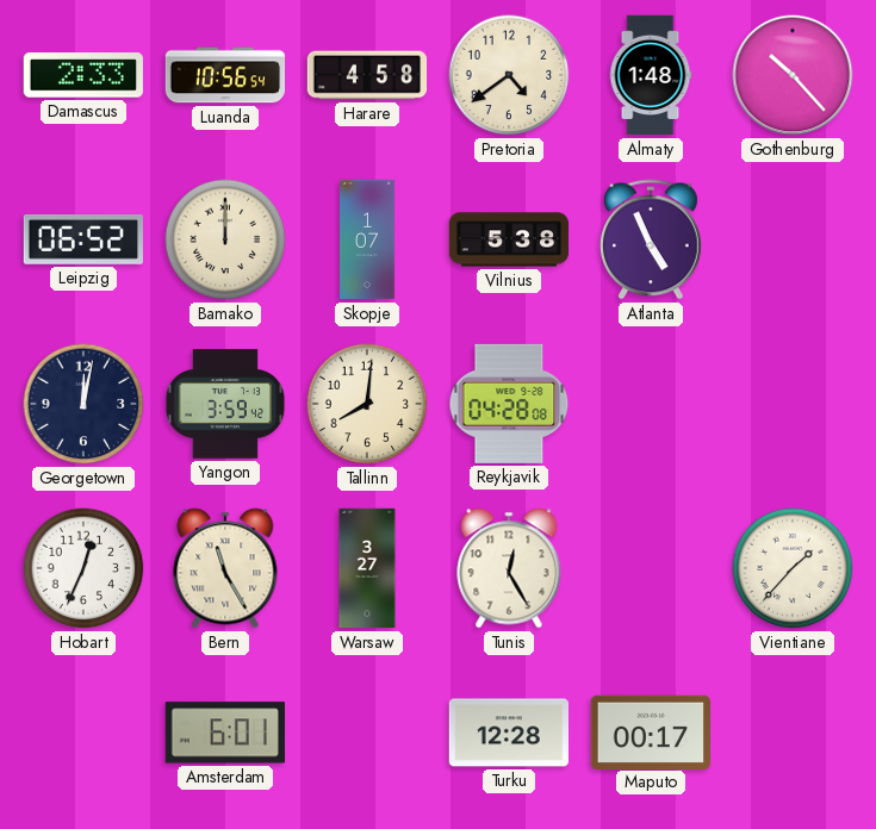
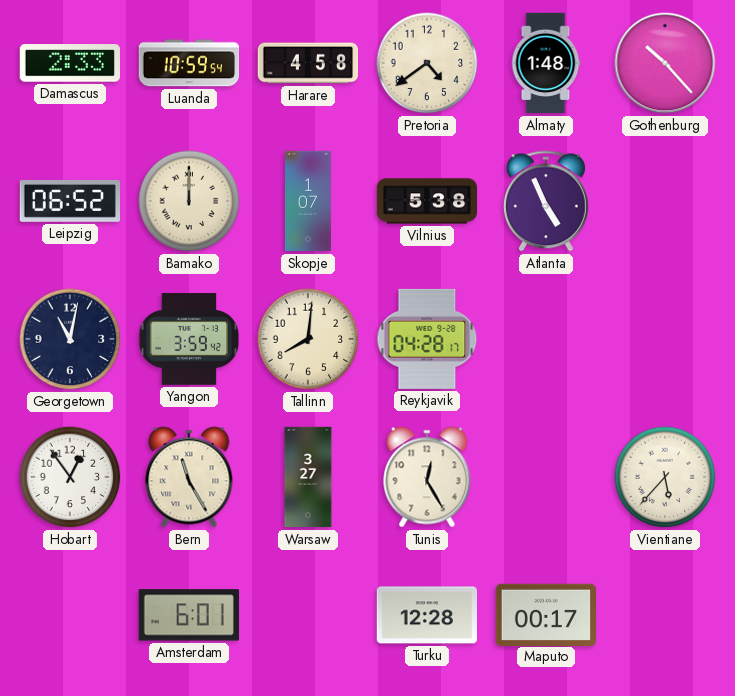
Luanda: 10:56 -> 10:59
Georgetown: 12:02 -> 11:02
Reykjavik: 04:28:08 -> 04:28:17
Hobart: 12:34 -> 12:54
Vientiane: 1:37 -> 5:37
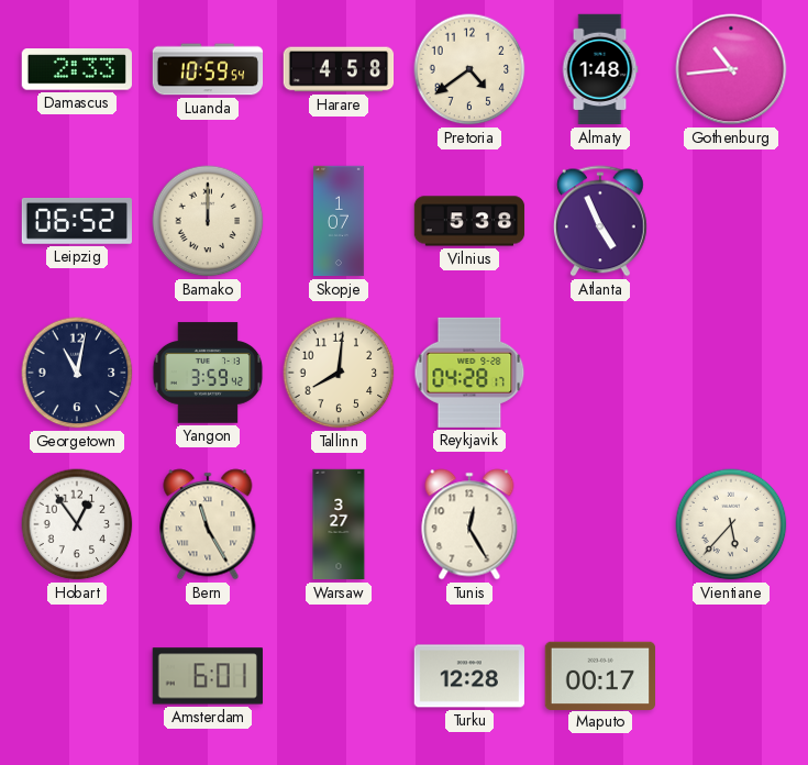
Gothenburg: 10:23 -> 10:44
